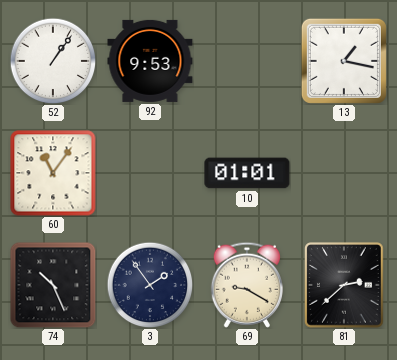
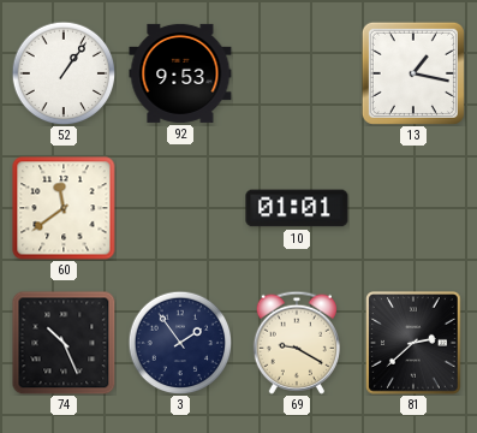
60: 11:06 -> 11:39
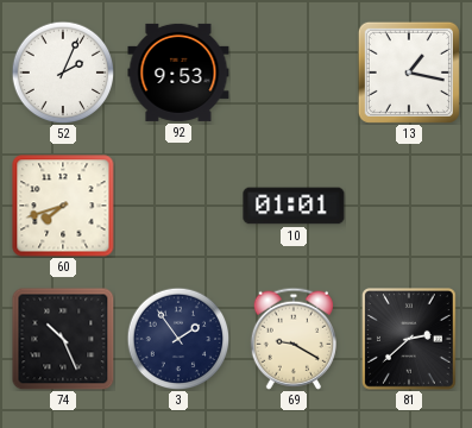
52: 1:06 -> 2:04
60: 11:39 -> 7:42
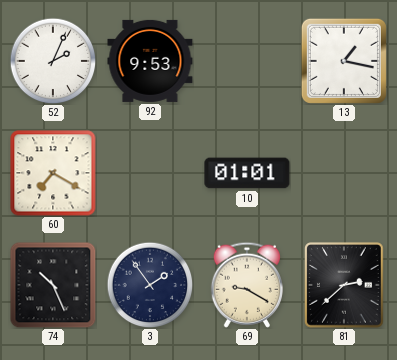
60: 7:42 -> 7:20
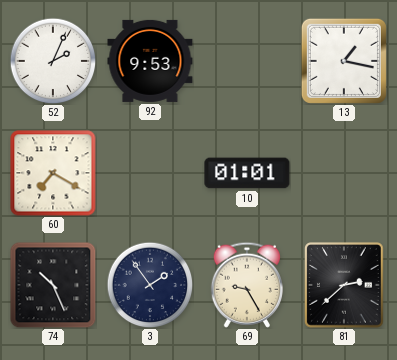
69: 9:20 -> 9:25
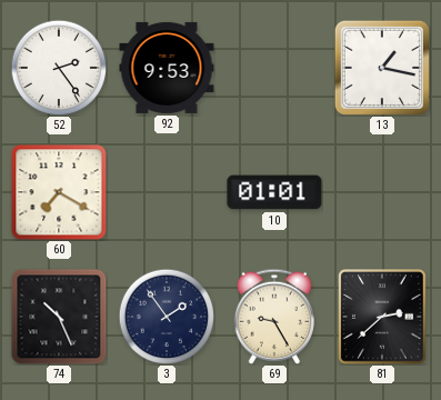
52: 2:04 -> 2:24
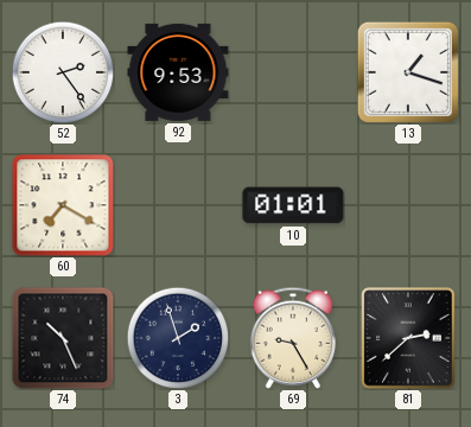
13: 1:17 -> 1:18
3: 1:54 -> 1:57
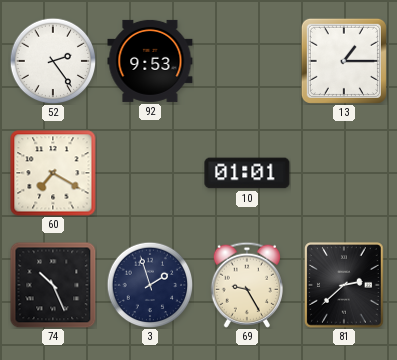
13: 1:18 -> 1:15
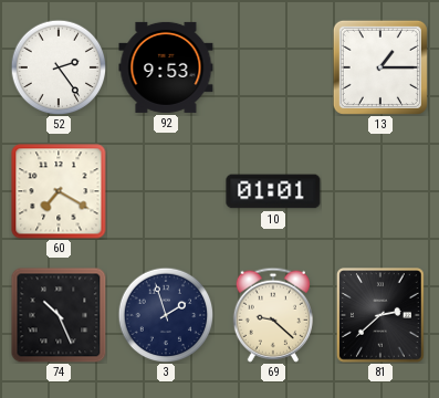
69: 9:25 -> 9:22
